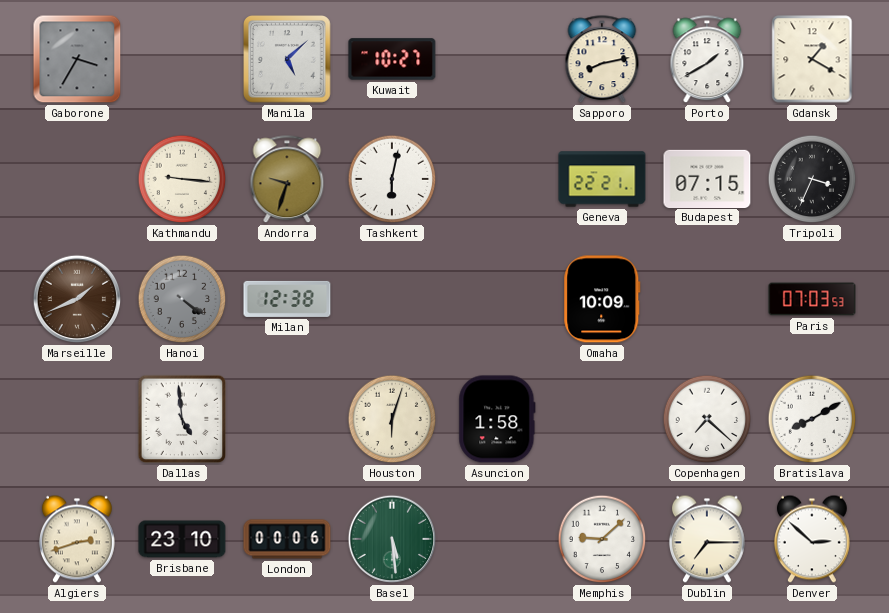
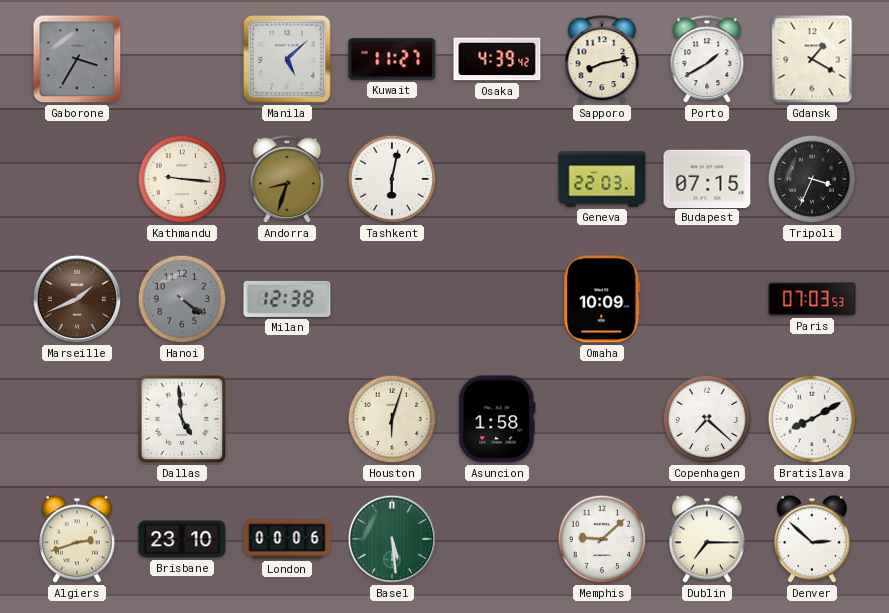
Kuwait: 10:27 -> 11:27
Osaka: none -> 4:39
Andorra: 9:33 -> 8:33
Geneva: 22:21 -> 22:03
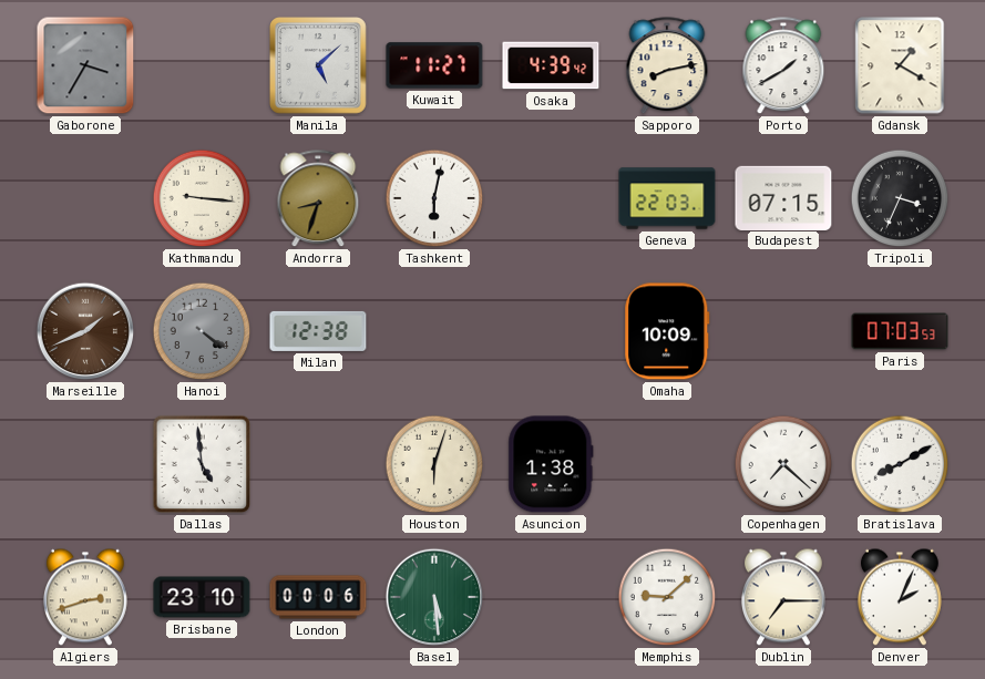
Asuncion: 1:58 -> 1:38
Denver: 2:52 -> 2:04
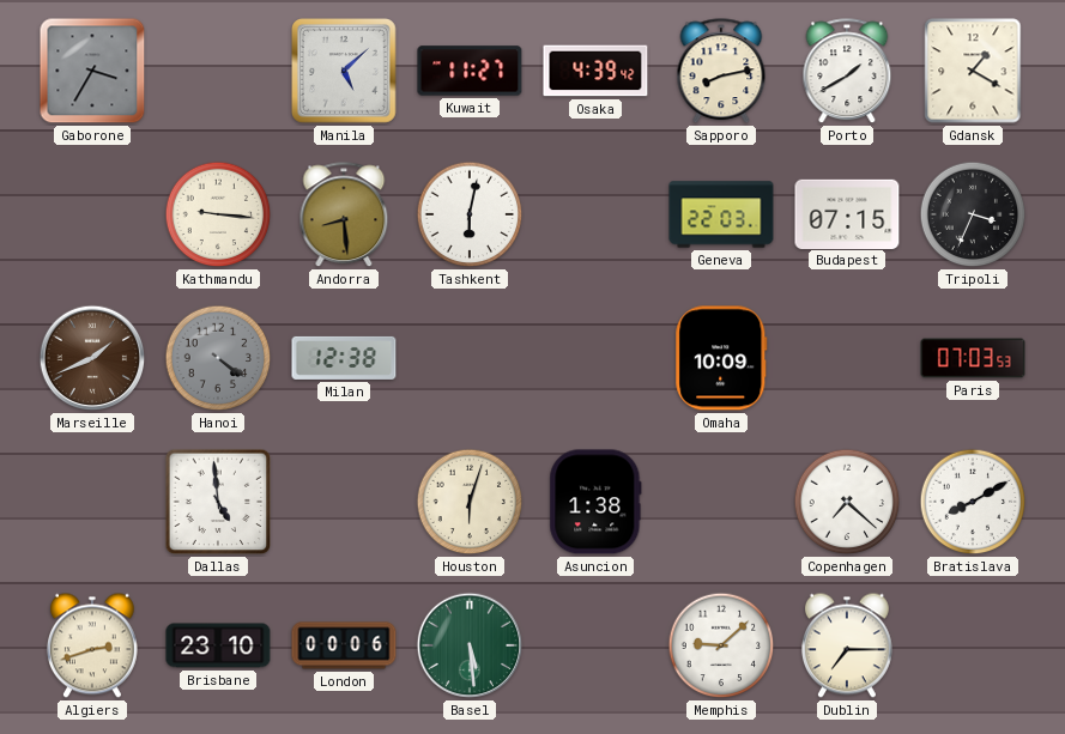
Andorra: 8:33 -> 8:29
Denver: 2:04 -> none
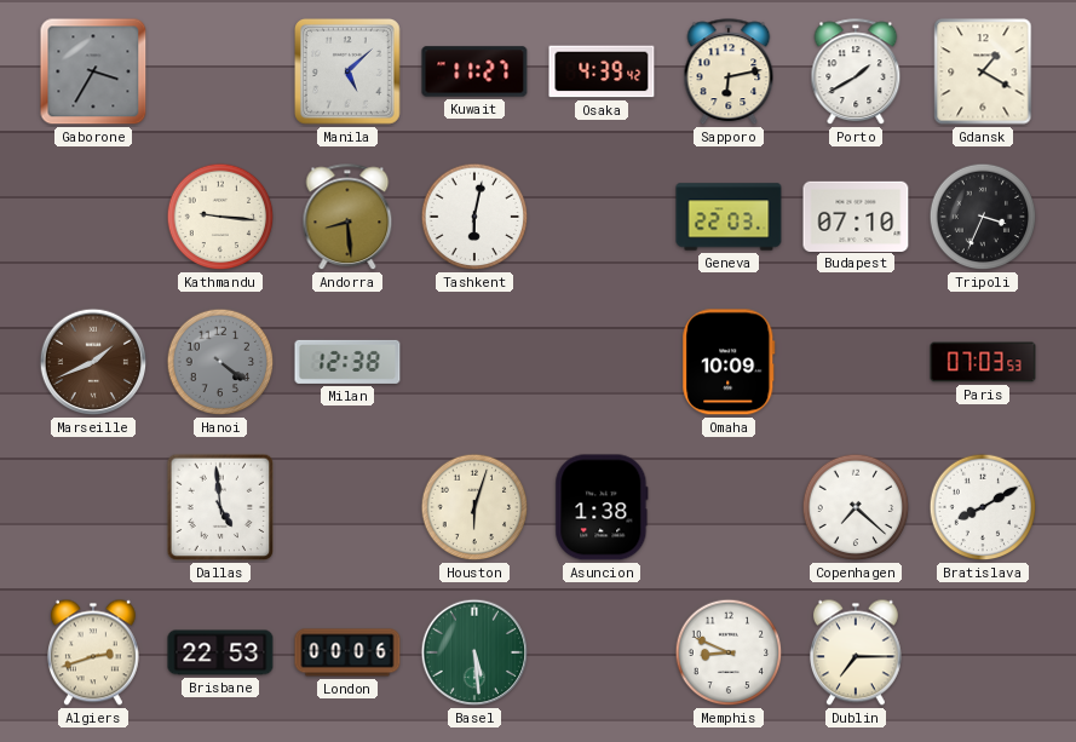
Sapporo: 8:13 -> 6:13
Budapest: 07:15 -> 07:10
Brisbane: 23:10 -> 22:53
Memphis: 9:08 -> 8:49
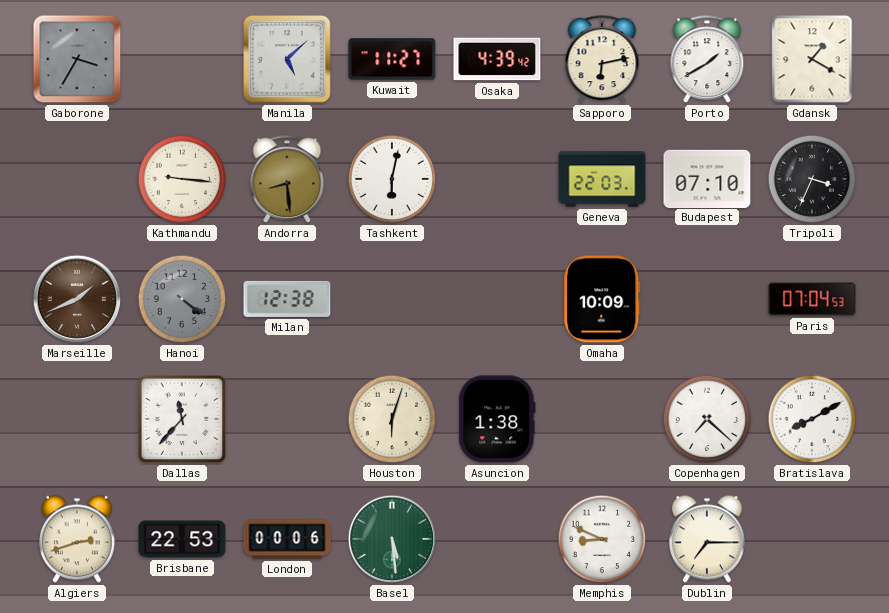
Paris: 07:03 -> 07:04
Dallas: 4:59 -> 11:37
